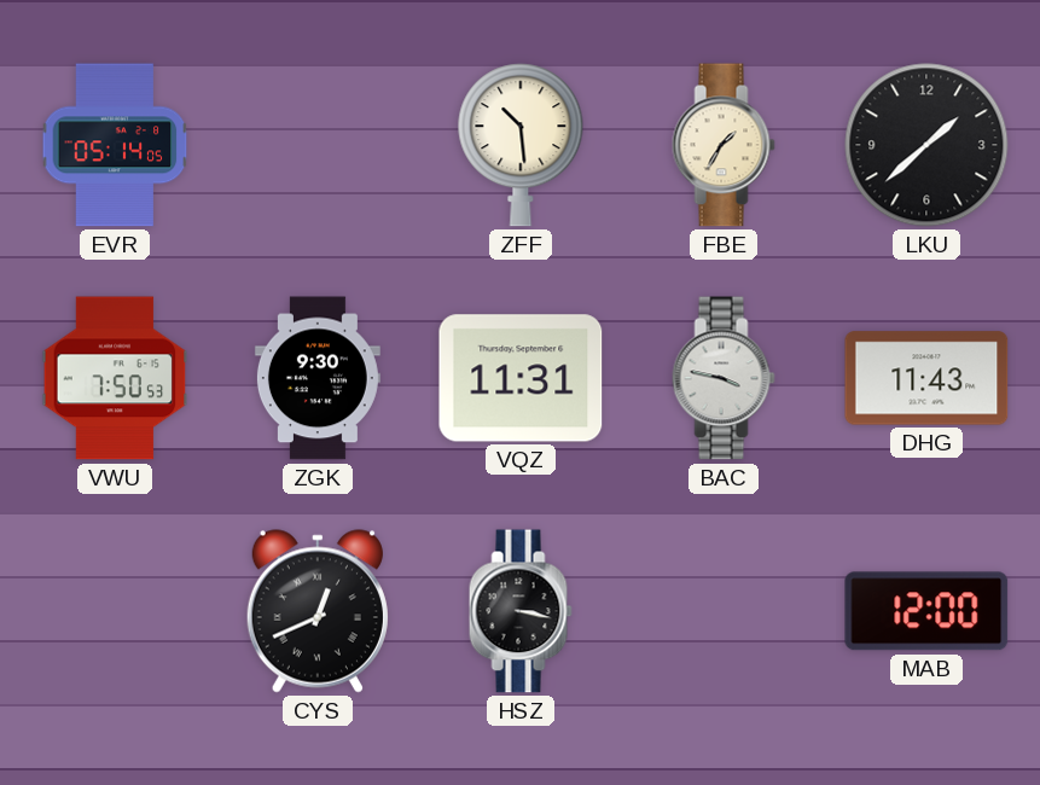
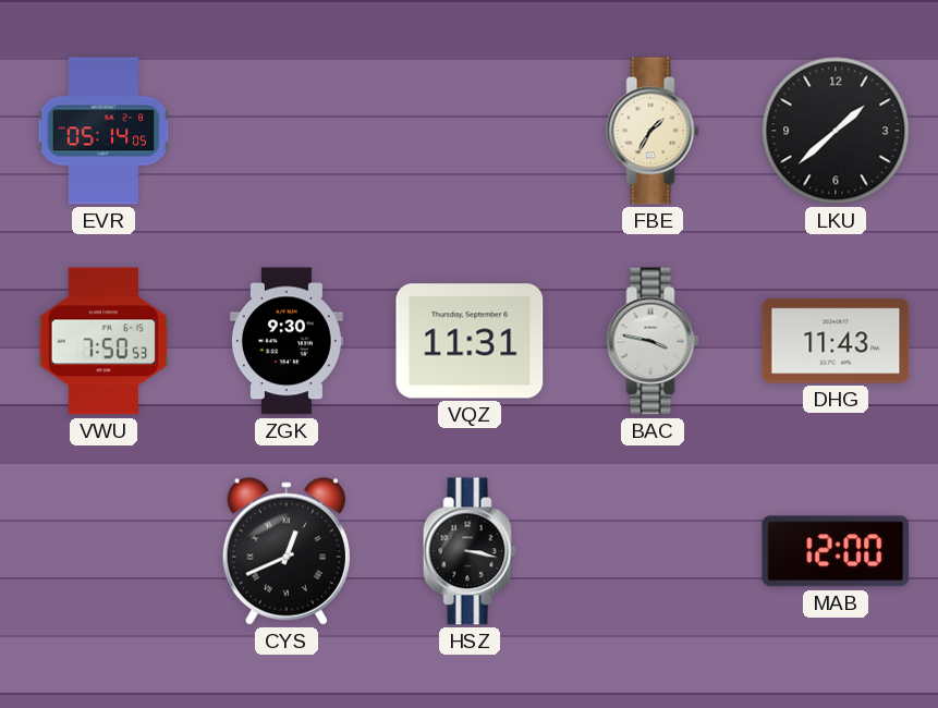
ZFF: 10:29 -> none
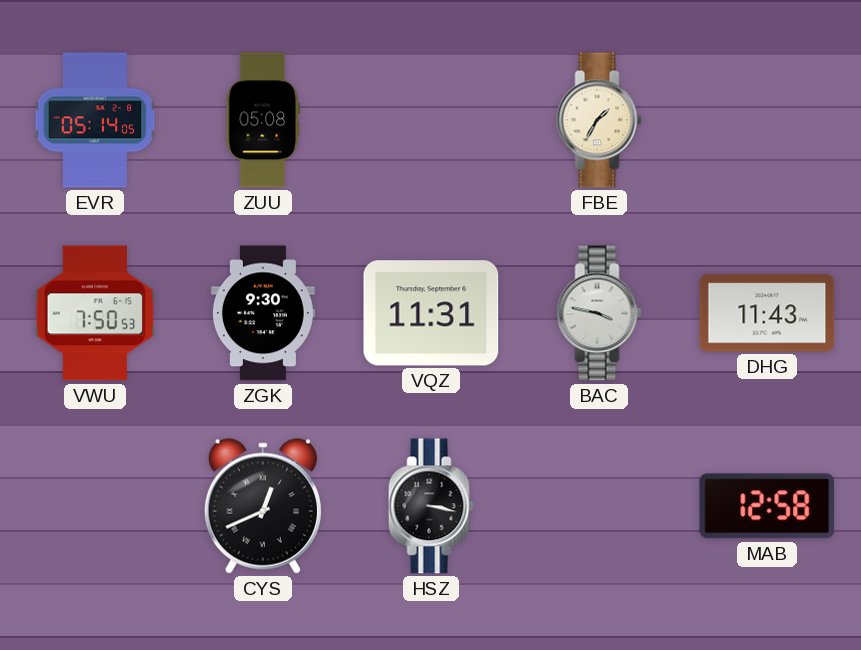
ZUU: none -> 05:08
LKU: 1:38 -> none
MAB: 12:00 -> 12:58
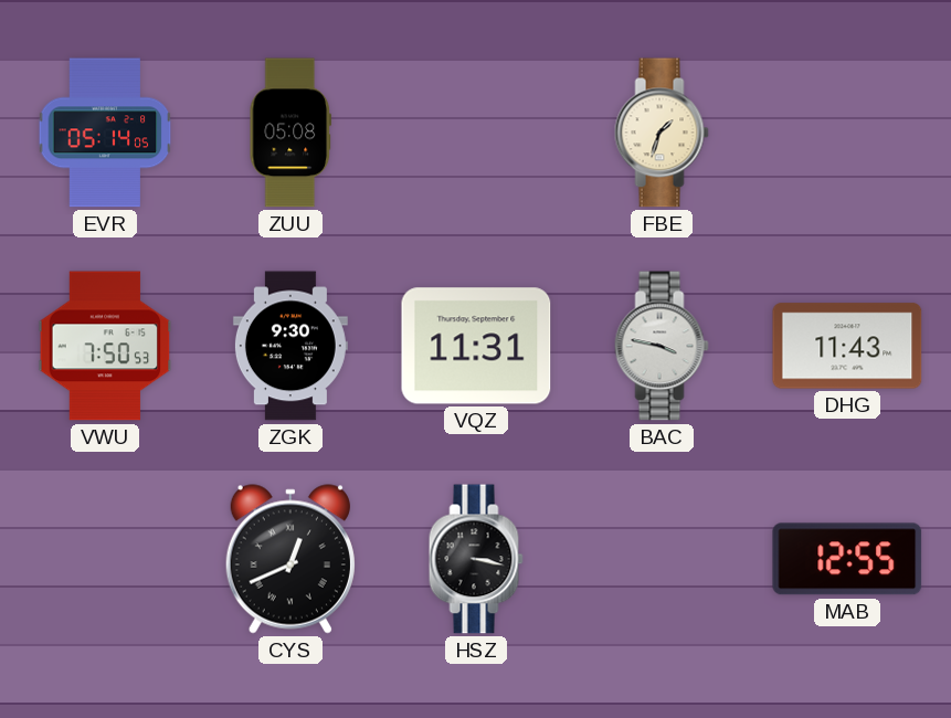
FBE: 1:35 -> 1:33
MAB: 12:58 -> 12:55
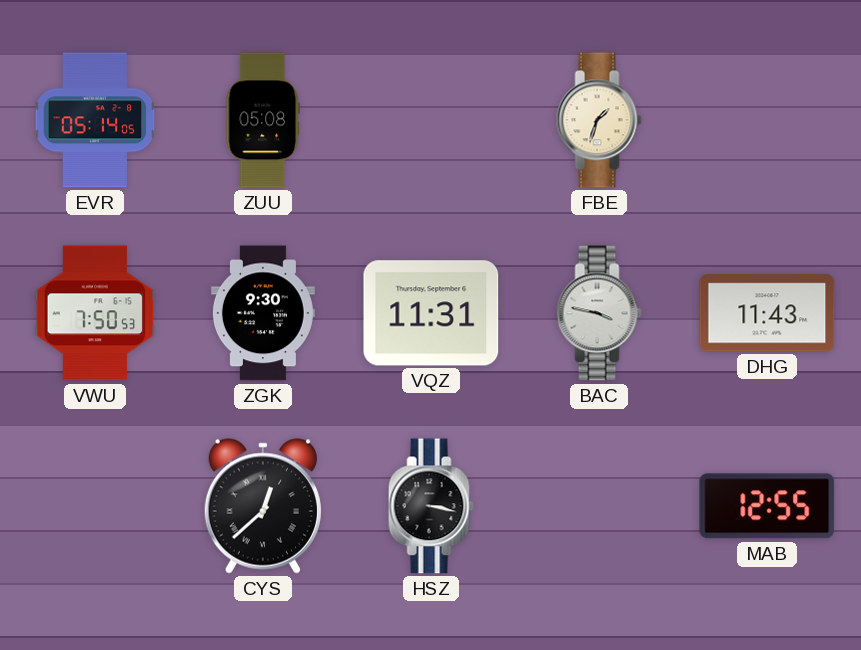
CYS: 12:41 -> 12:38
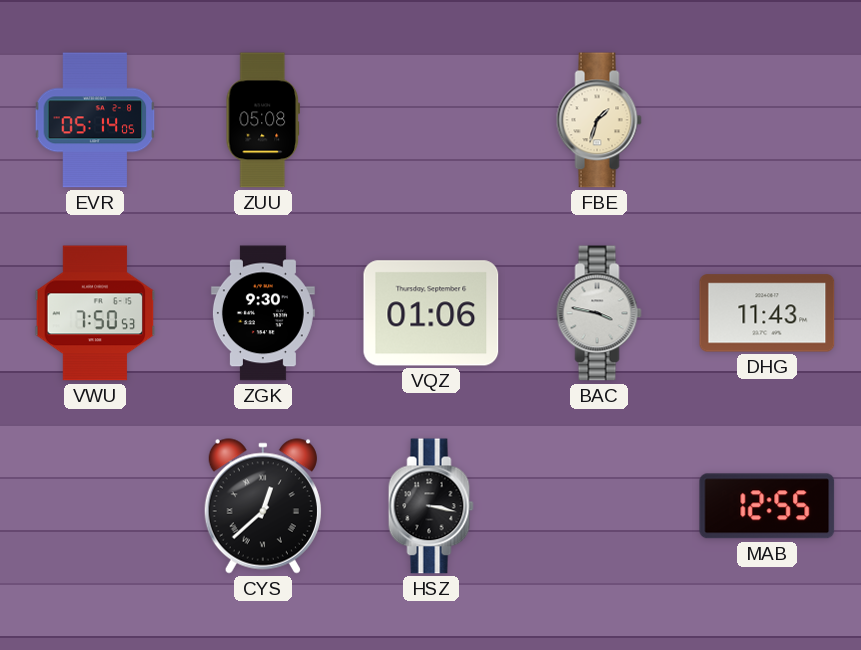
VQZ: 11:31 -> 01:06
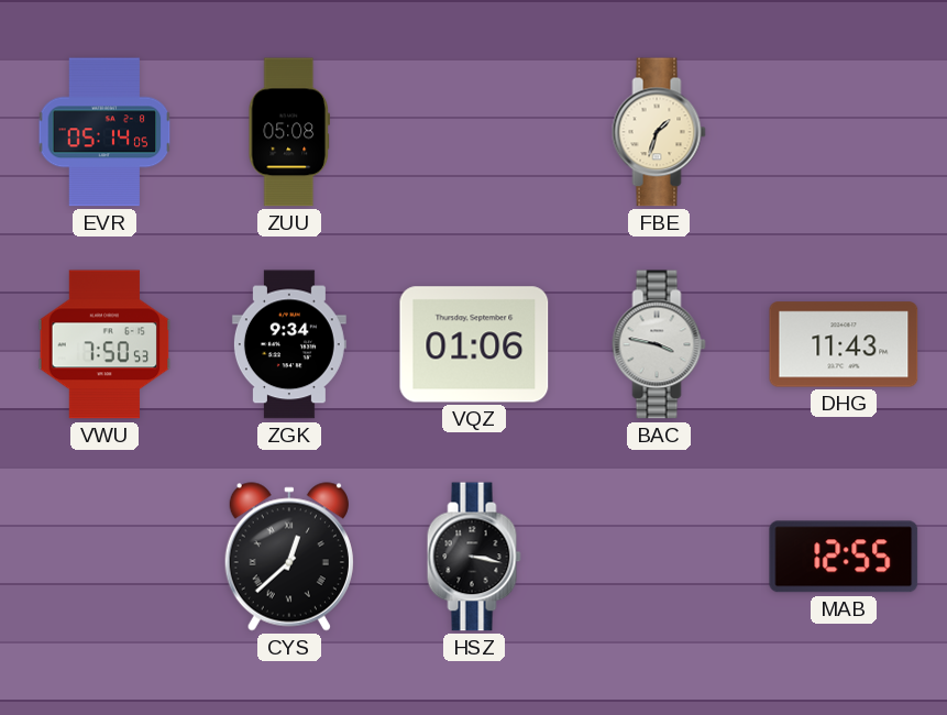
ZGK: 9:30 -> 9:34
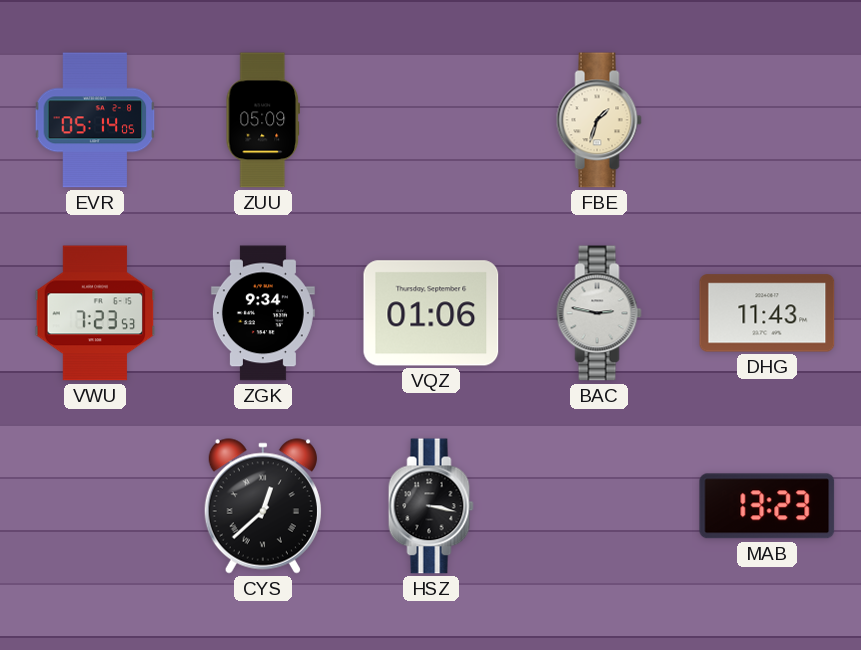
ZUU: 05:08 -> 05:09
VWU: 7:50 -> 7:23
BAC: 3:47 -> 2:47
MAB: 12:55 -> 13:23
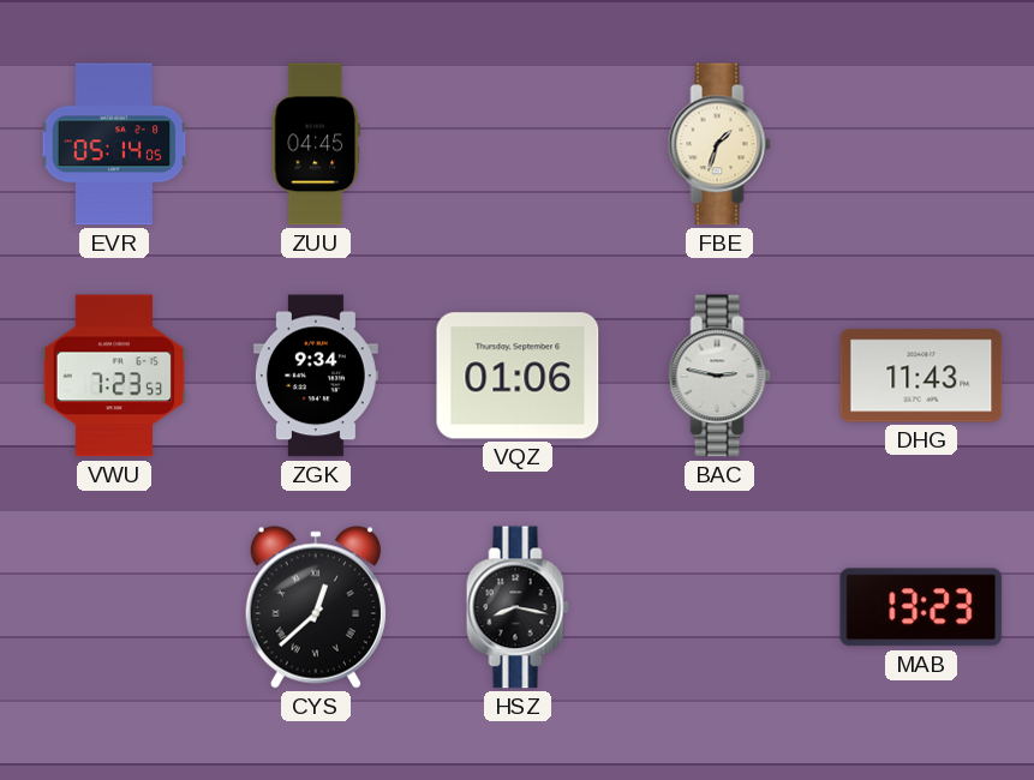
ZUU: 05:09 -> 04:45
HSZ: 3:17 -> 8:17
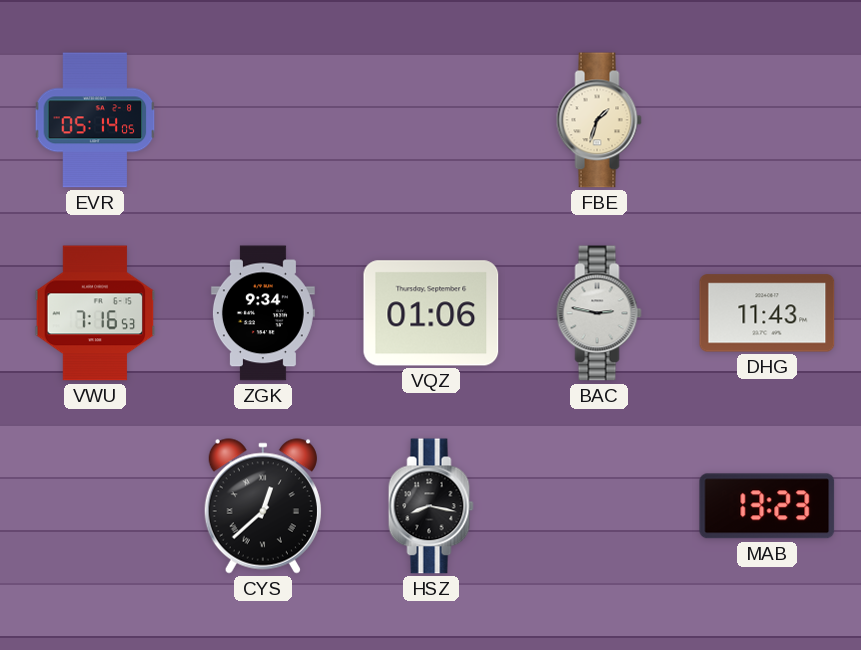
ZUU: 04:45 -> none
VWU: 7:23 -> 7:16
